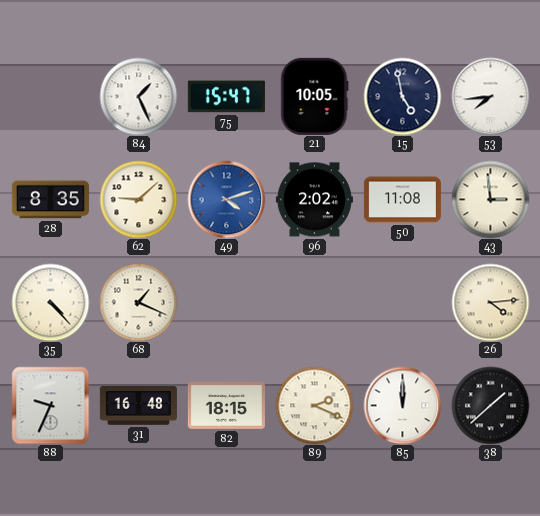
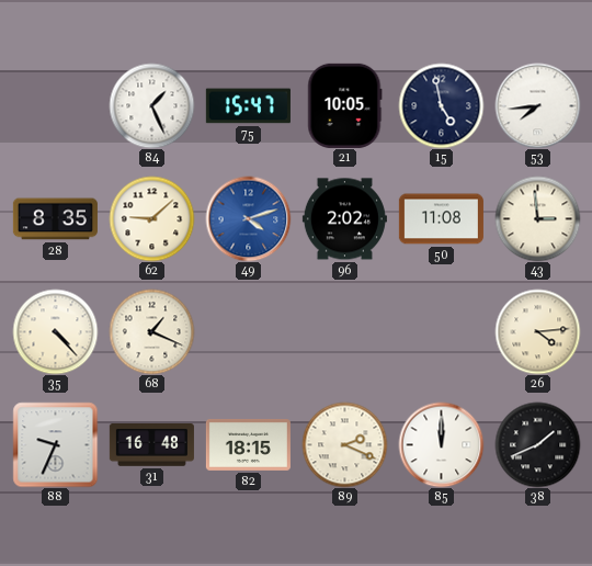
38: 1:38 -> 1:41
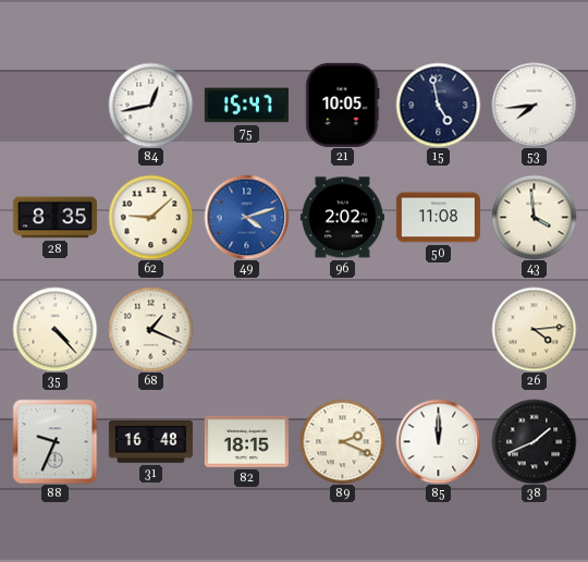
84: 1:26 -> 12:43
43: 2:59 -> 3:59
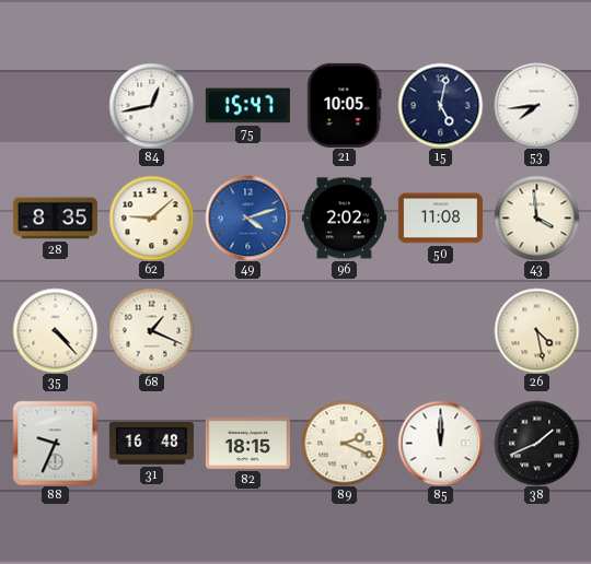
15: 4:58 -> 5:02
26: 4:14 -> 4:28
